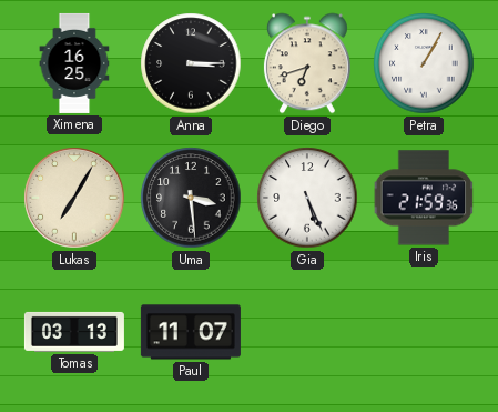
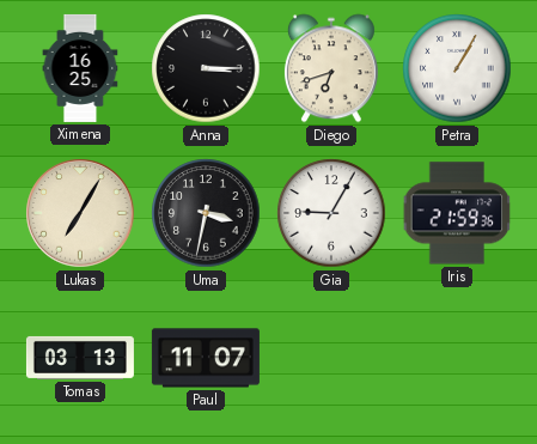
Uma: 3:29 -> 3:32
Gia: 5:26 -> 9:05
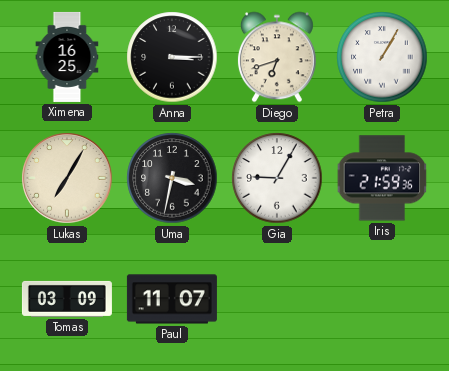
Tomas: 03:13 -> 03:09
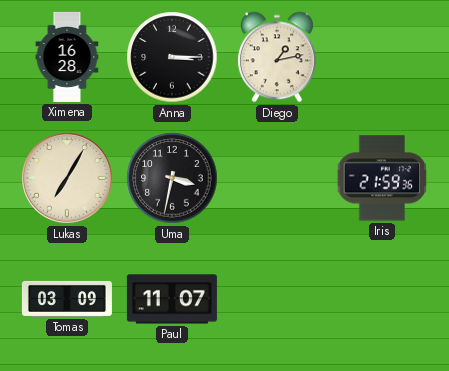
Ximena: 16:25 -> 16:28
Diego: 6:42 -> 1:13
Petra: 1:05 -> none
Gia: 9:05 -> none
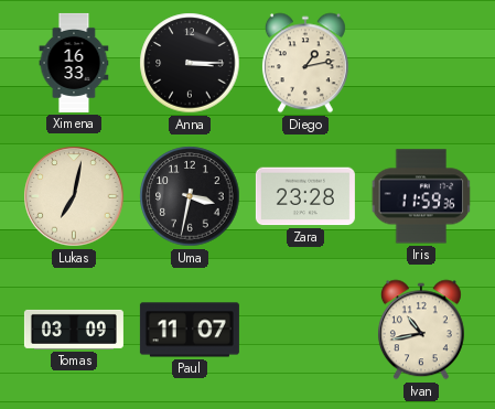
Ximena: 16:28 -> 16:33
Lukas: 7:05 -> 7:02
Zara: none -> 23:28
Iris: 21:59 -> 11:59
Ivan: none -> 10:43
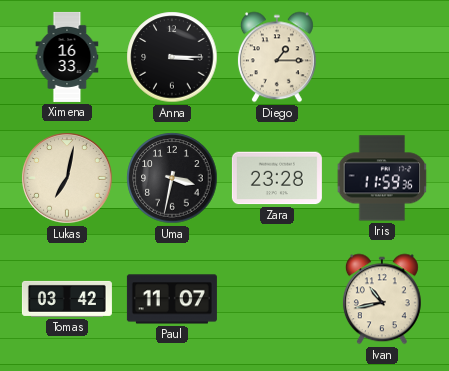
Diego: 1:13 -> 1:15
Tomas: 03:09 -> 03:42
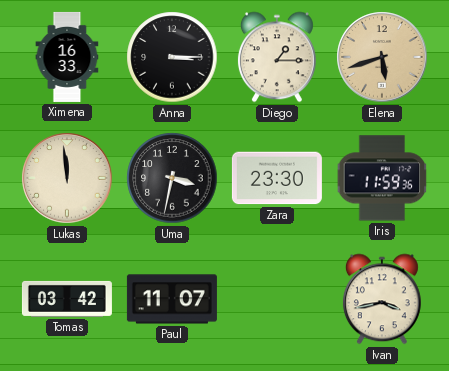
Elena: none -> 5:42
Lukas: 7:02 -> 11:59
Zara: 23:28 -> 23:30
Ivan: 10:43 -> 3:43
